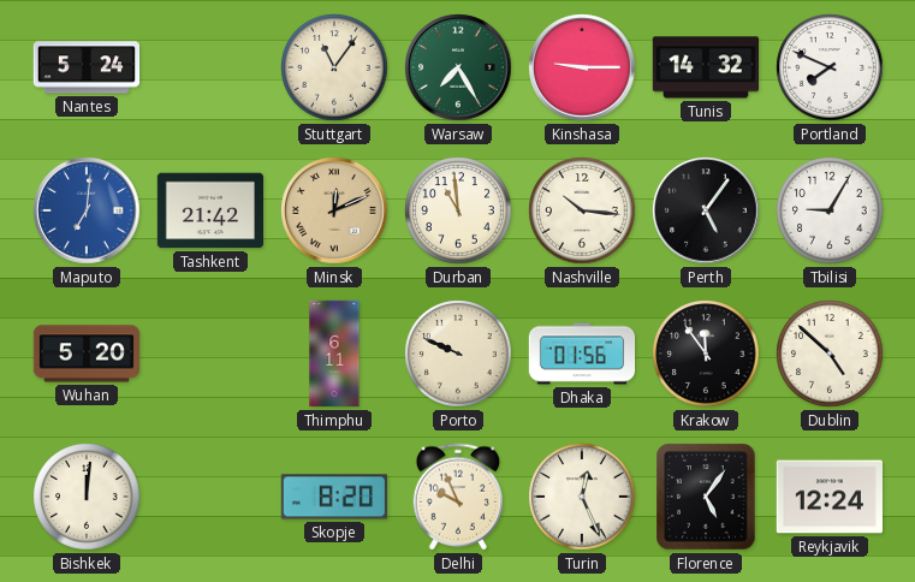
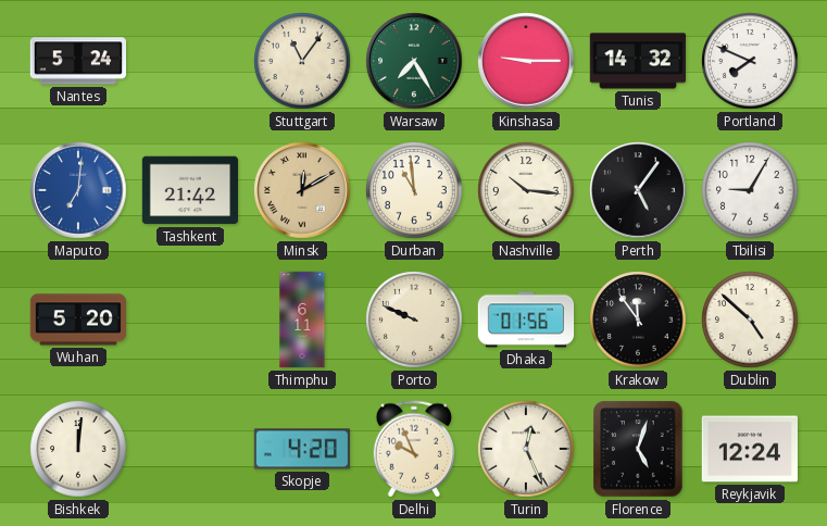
Minsk: 12:11 -> 12:10
Skopje: 8:20 -> 4:20
Florence: 5:06 -> 5:03
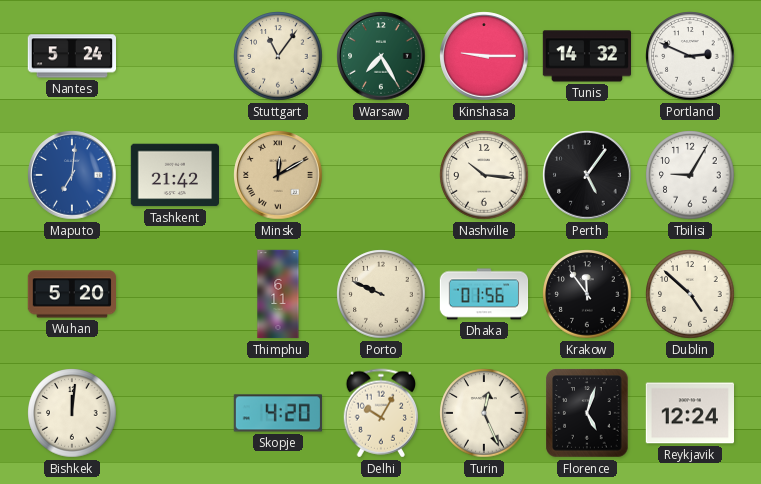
Portland: 7:49 -> 2:49
Durban: 10:59 -> none
Delhi: 9:56 -> 10:05
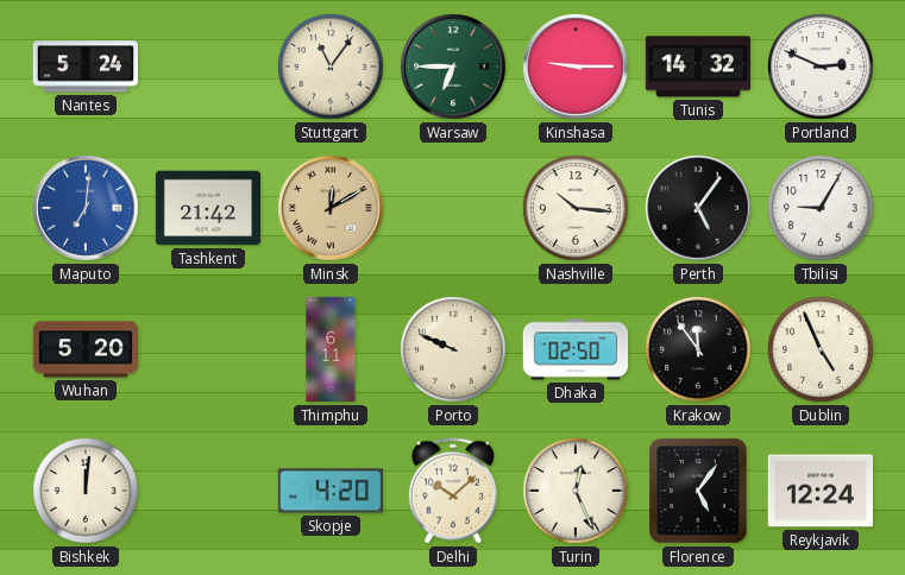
Warsaw: 7:25 -> 6:45
Dhaka: 01:56 -> 02:50
Dublin: 4:52 -> 4:56
Delhi: 10:05 -> 10:08
Florence: 5:03 -> 5:06
